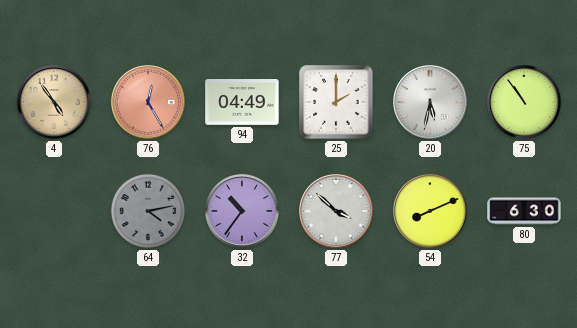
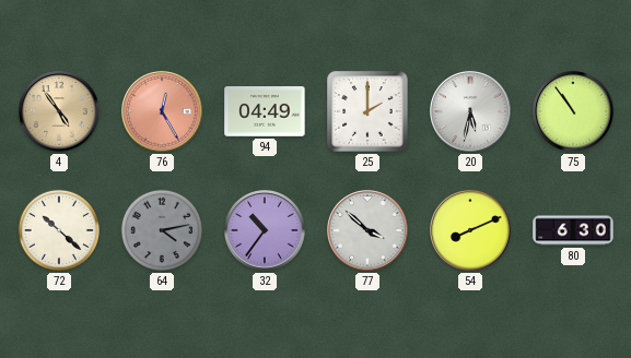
72: none -> 10:22
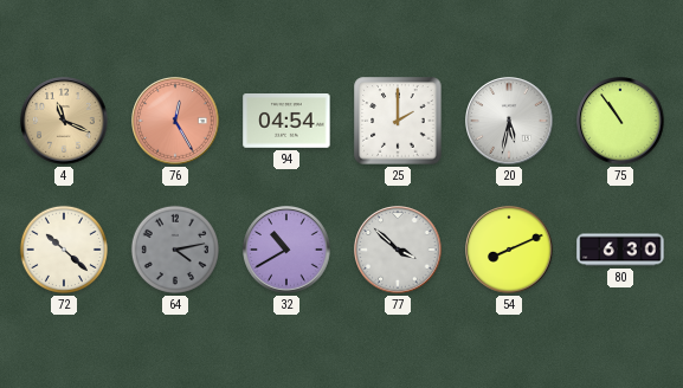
4: 4:54 -> 11:19
94: 04:49 -> 04:54
32: 10:36 -> 10:40
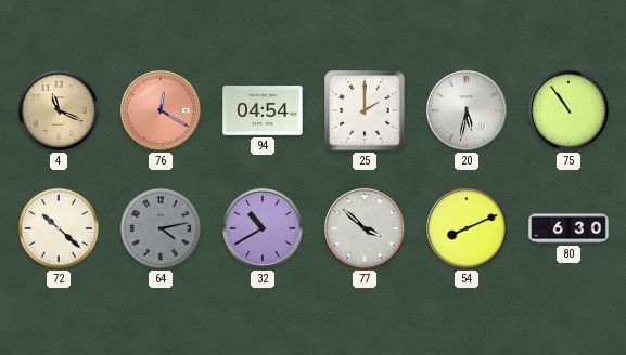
76: 12:25 -> 12:20
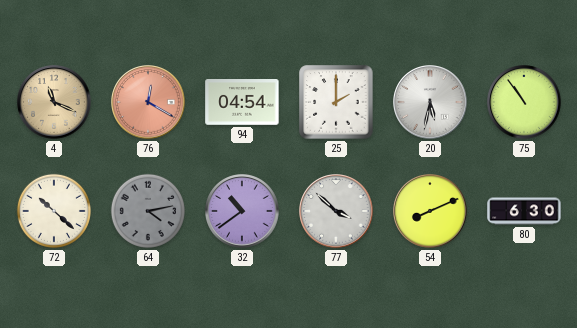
32: 10:40 -> 10:39
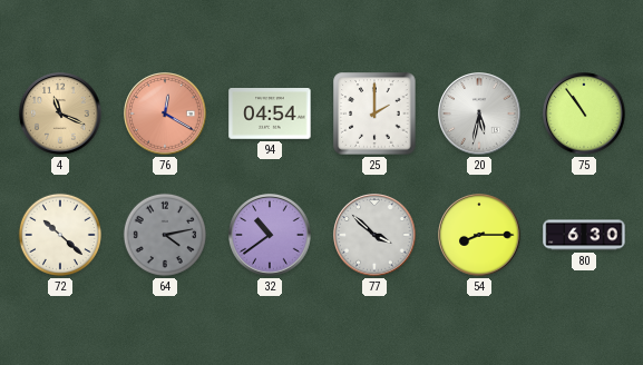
54: 8:11 -> 8:15
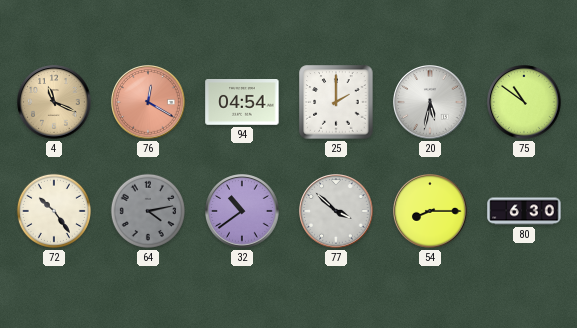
75: 10:54 -> 10:51
72: 10:22 -> 10:24
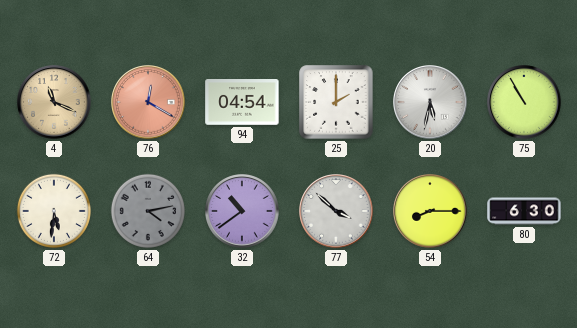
75: 10:51 -> 10:55
72: 10:24 -> 5:31
